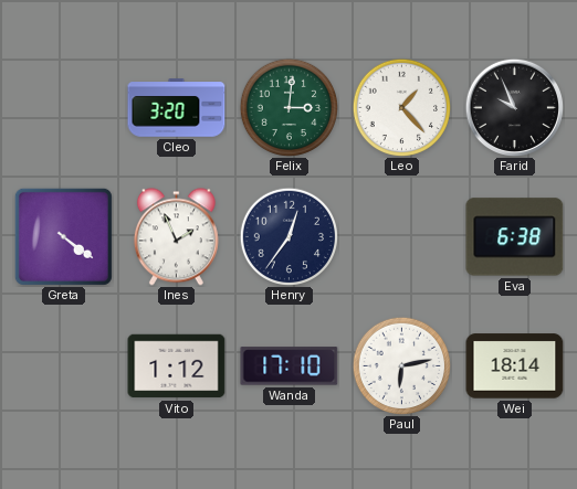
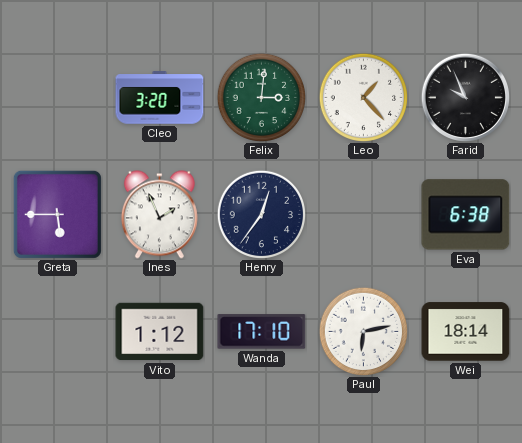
Greta: 4:21 -> 5:45
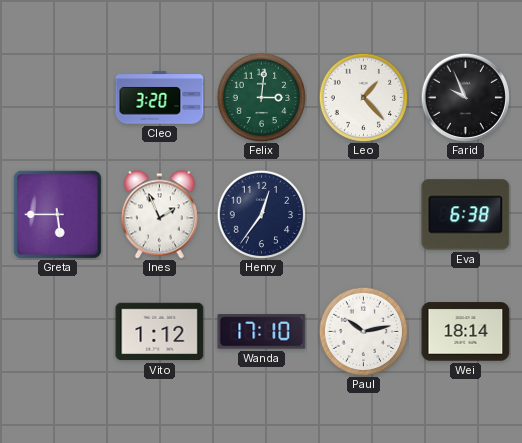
Paul: 6:13 -> 10:13
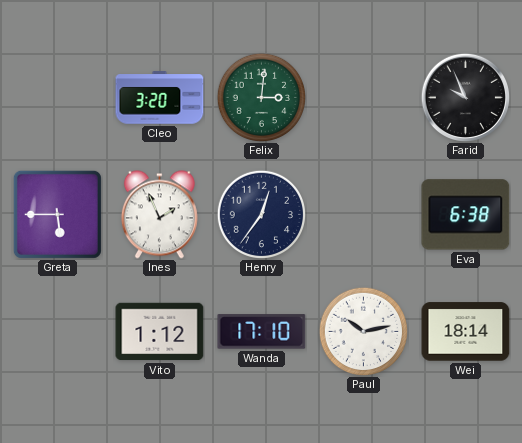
Leo: 1:23 -> none
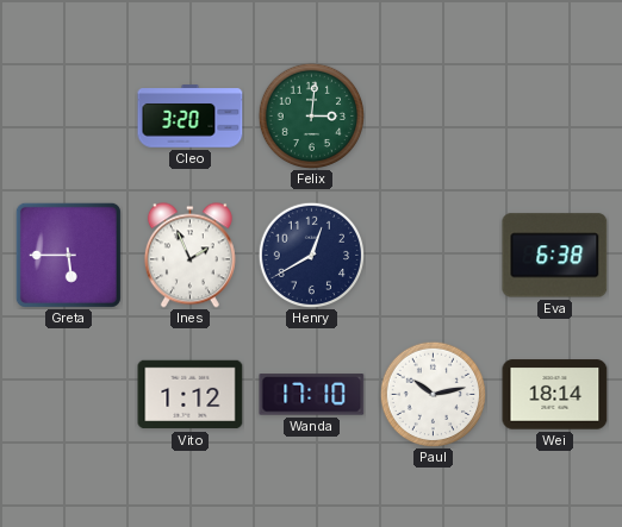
Farid: 9:56 -> none
Henry: 12:36 -> 12:40
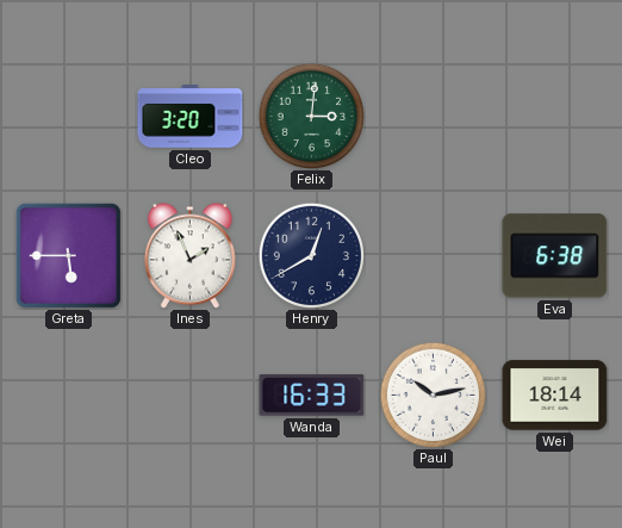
Vito: 1:12 -> none
Wanda: 17:10 -> 16:33
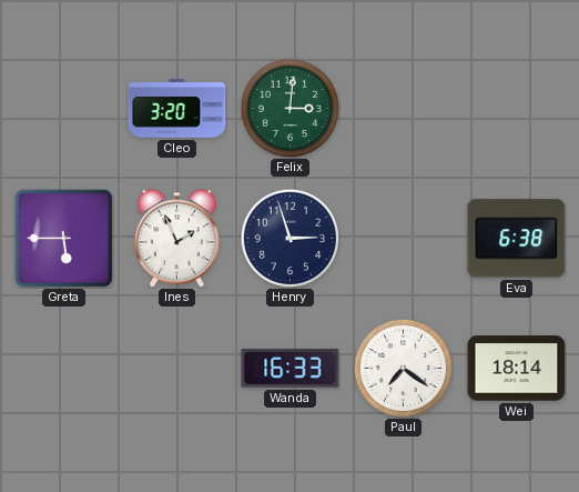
Henry: 12:40 -> 2:57
Paul: 10:13 -> 7:21
